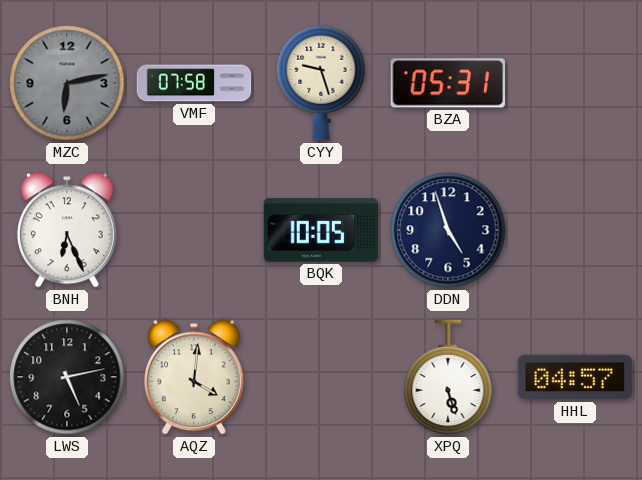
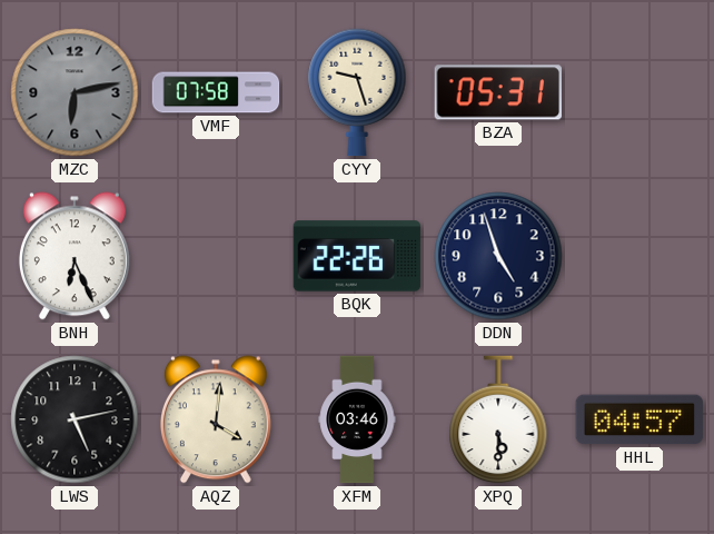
BQK: 10:05 -> 22:26
XFM: none -> 03:46
XPQ: 5:27 -> 5:30
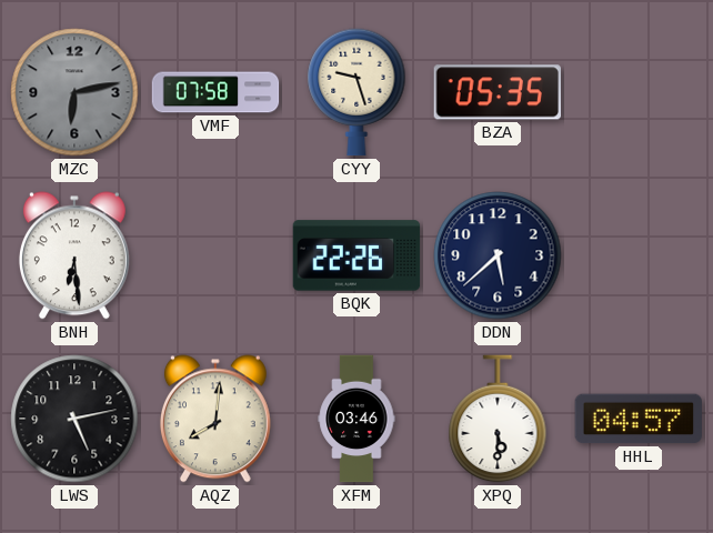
BZA: 05:31 -> 05:35
BNH: 6:26 -> 6:29
DDN: 4:57 -> 5:38
AQZ: 4:01 -> 8:01
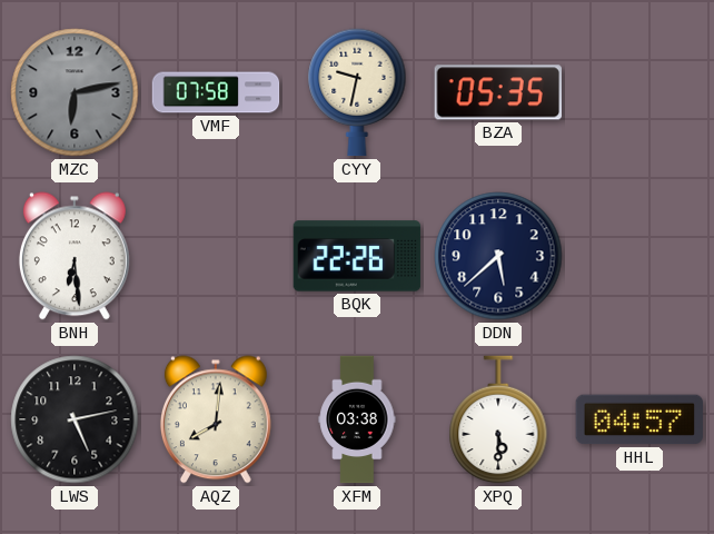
CYY: 9:27 -> 9:32
XFM: 03:46 -> 03:38
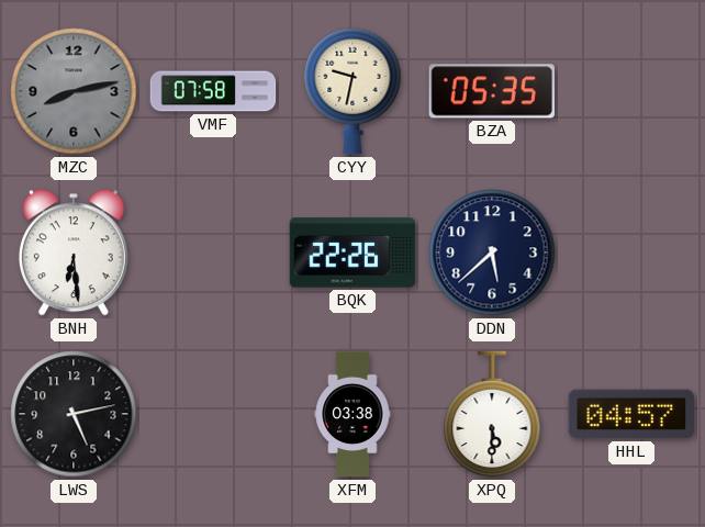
MZC: 6:13 -> 8:13
AQZ: 8:01 -> none
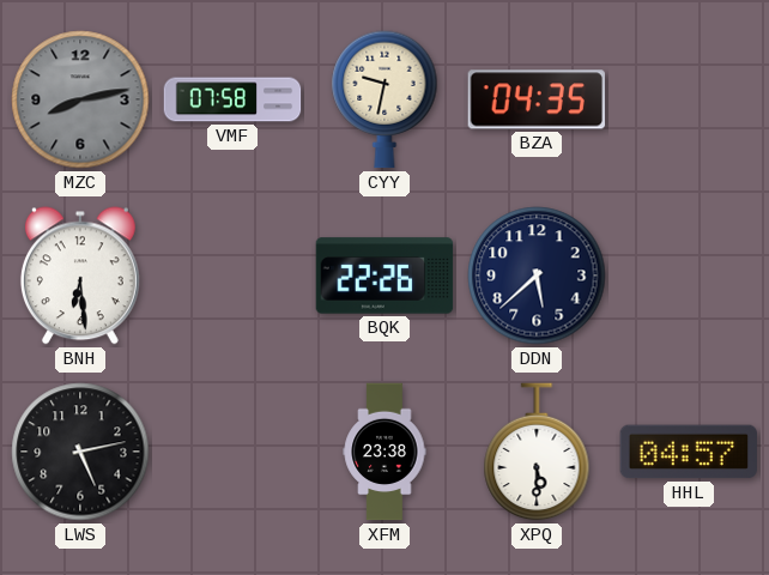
BZA: 05:35 -> 04:35
XFM: 03:38 -> 23:38
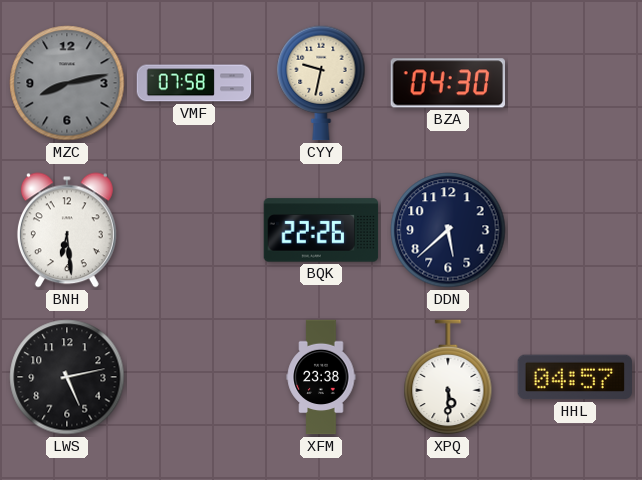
BZA: 04:35 -> 04:30
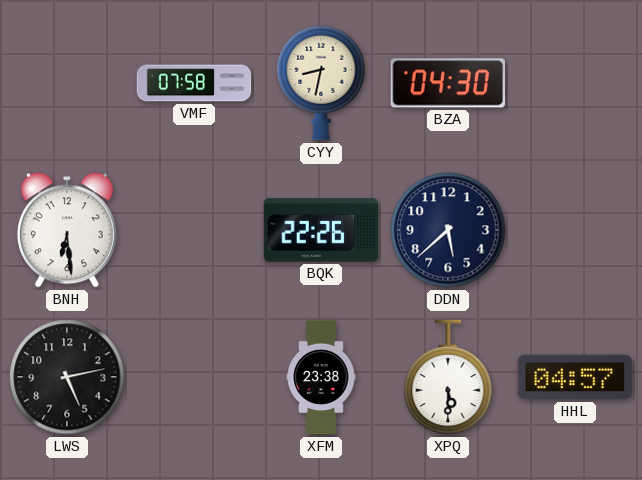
MZC: 8:13 -> none
CYY: 9:32 -> 8:32
